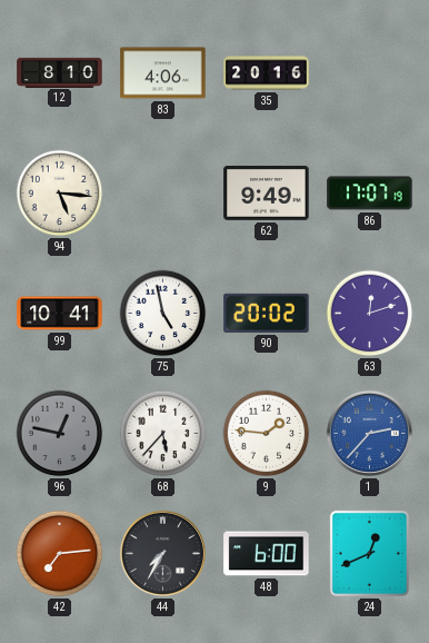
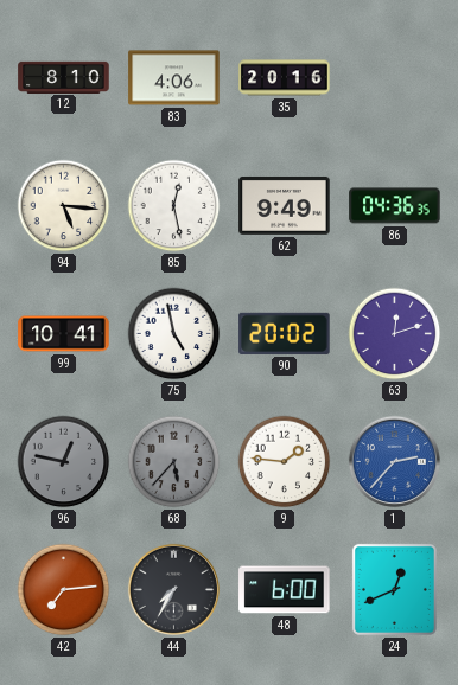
85: none -> 12:28
86: 17:07 -> 04:36
68 dial: white -> grey
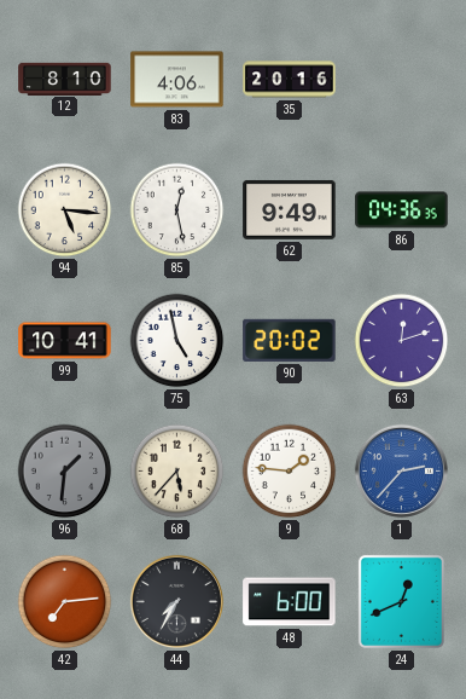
96: 12:47 -> 1:31
68 dial: grey -> cream
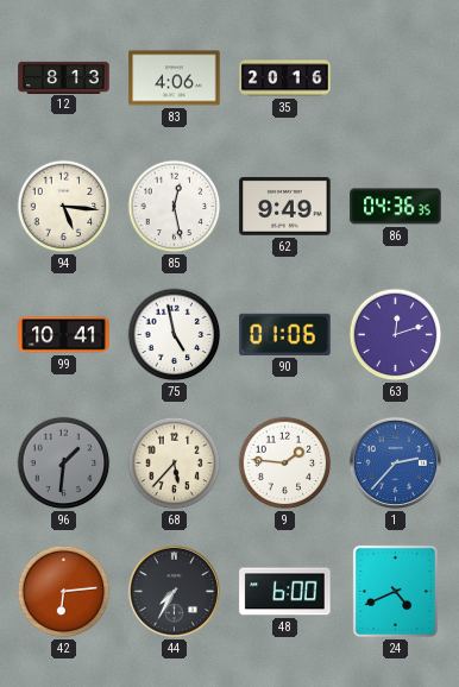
12: 8:10 -> 8:13
90: 20:02 -> 01:06
42: 7:14 -> 6:14
24: 12:41 -> 4:41
